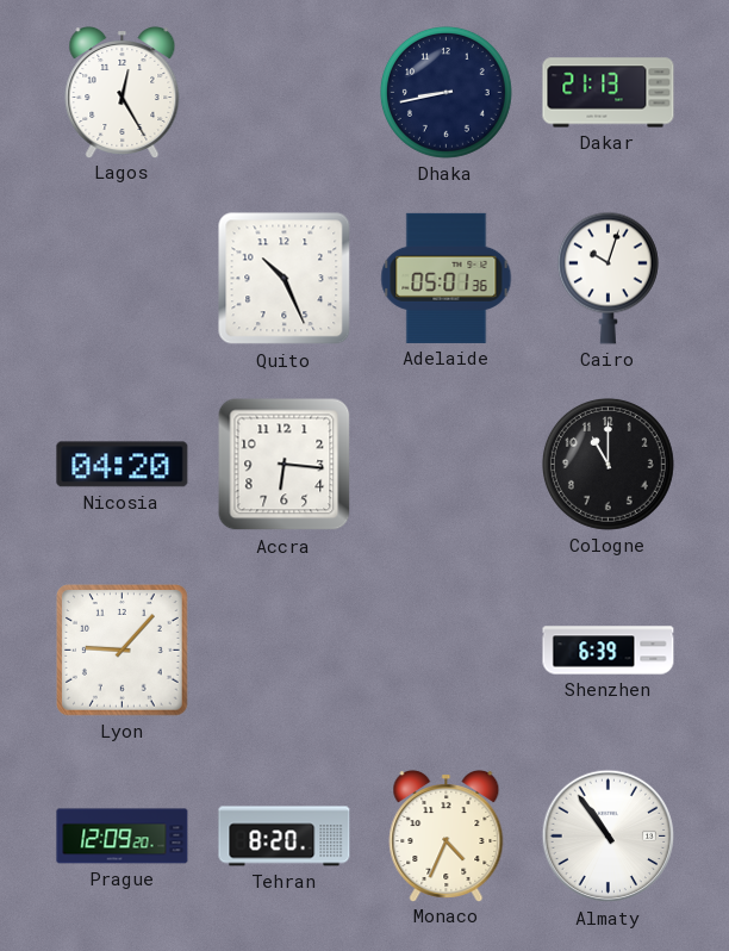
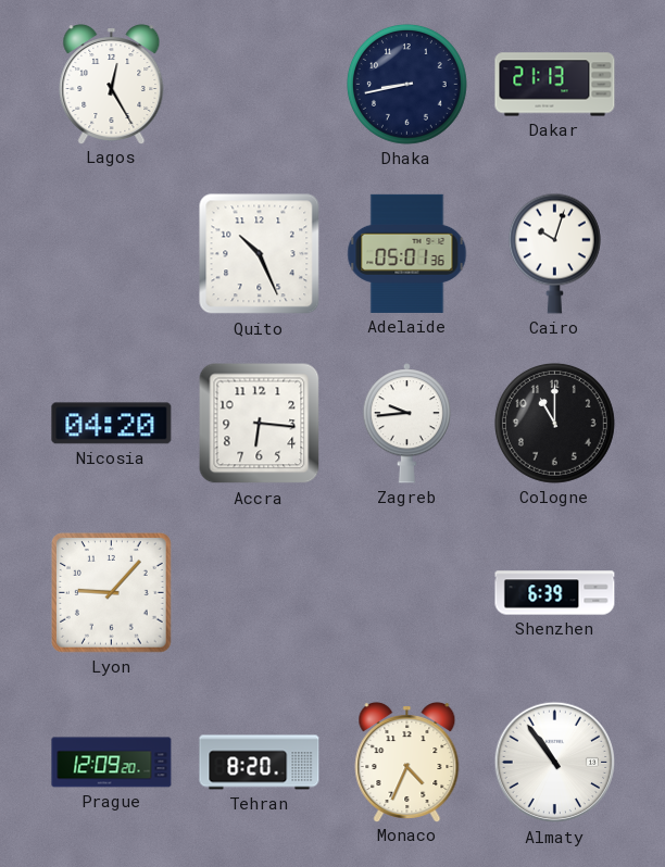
Zagreb: none -> 9:44
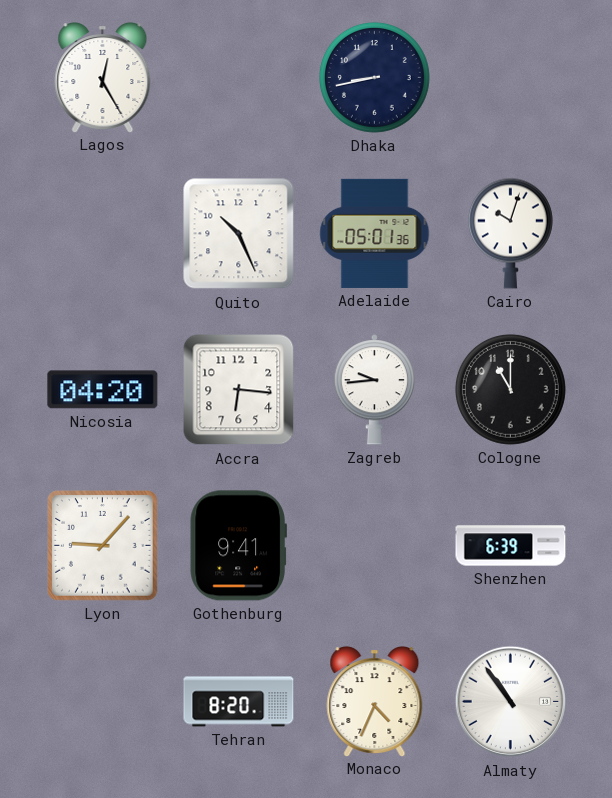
Dakar: 21:13 -> none
Gothenburg: none -> 9:41
Prague: 12:09 -> none
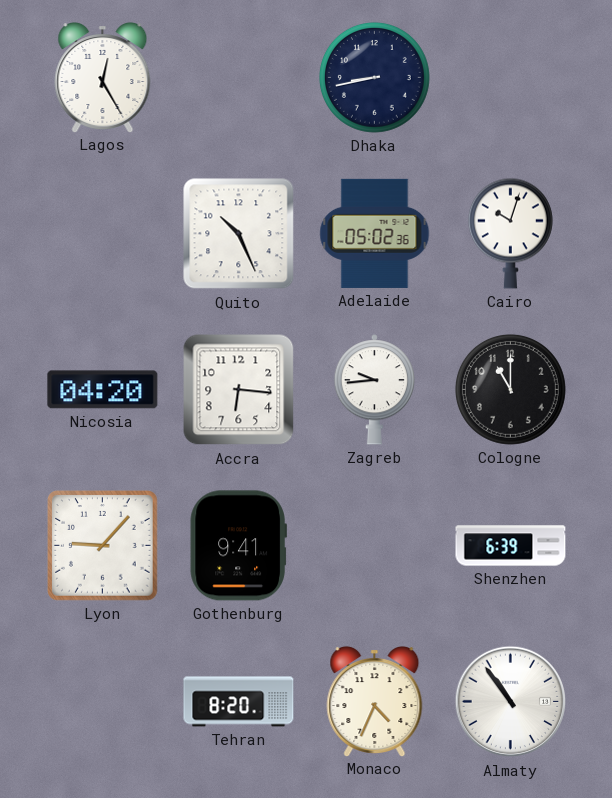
Adelaide: 05:01 -> 05:02
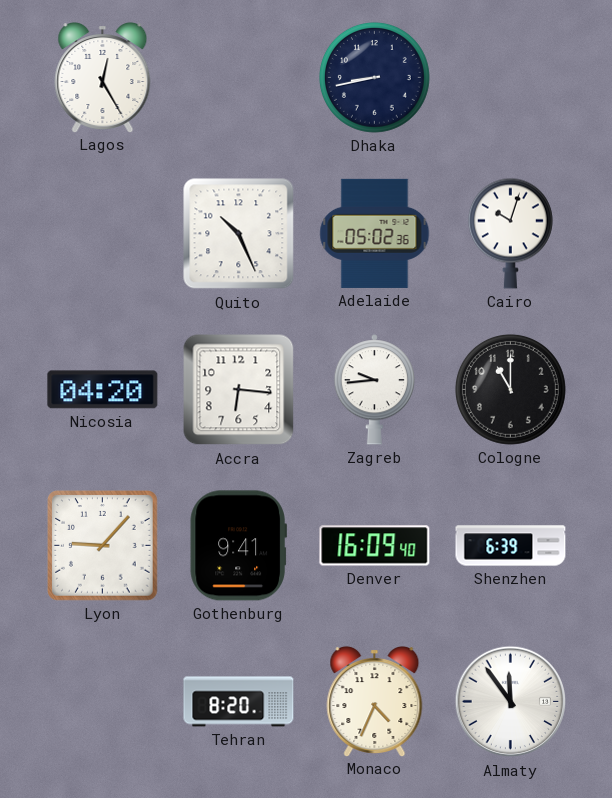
Denver: none -> 16:09
Almaty: 10:54 -> 11:54
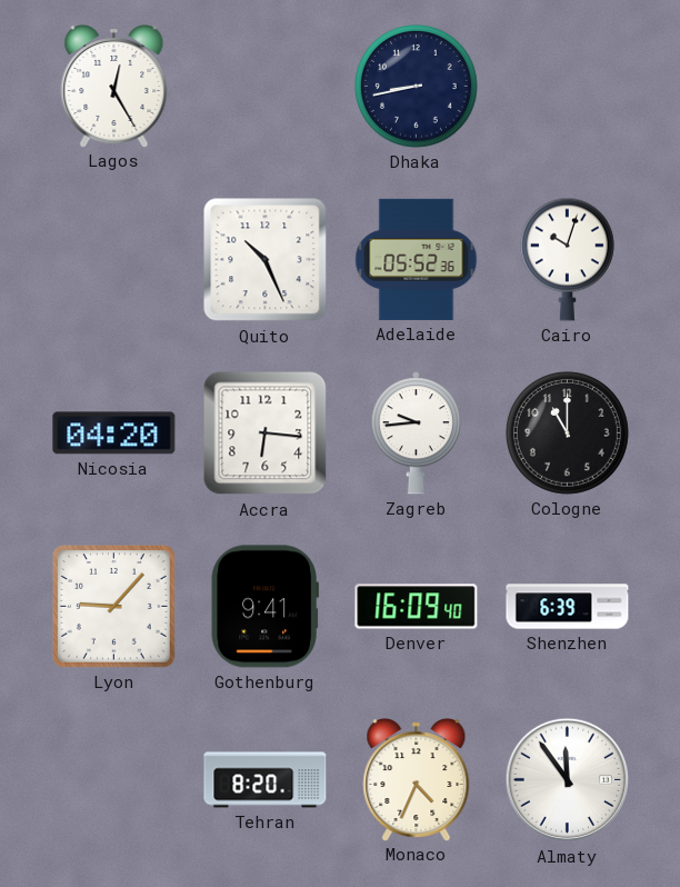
Adelaide: 05:02 -> 05:52
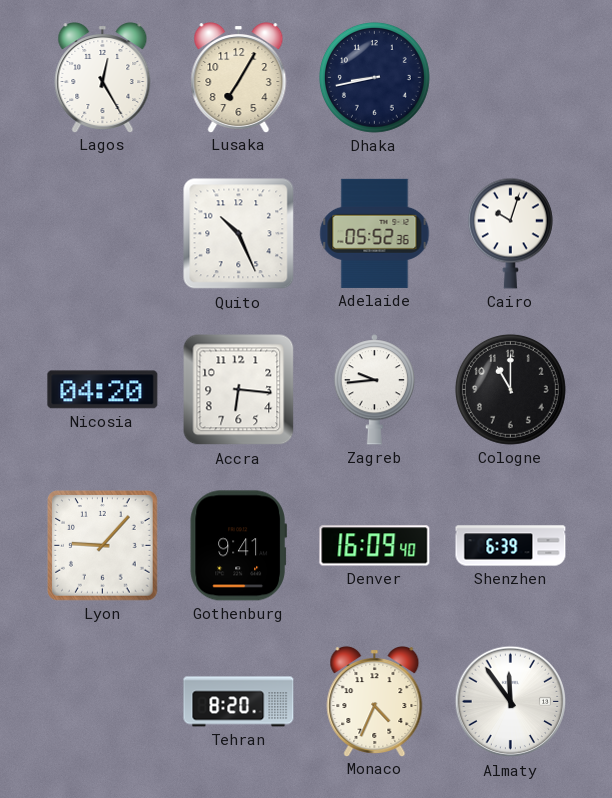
Lusaka: none -> 7:05
